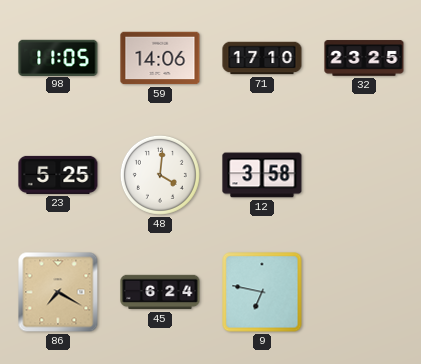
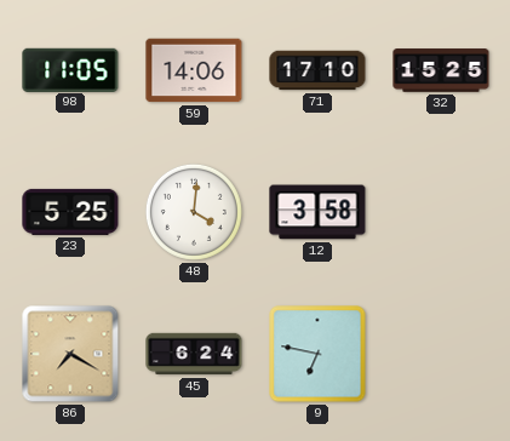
32: 23:25 -> 15:25
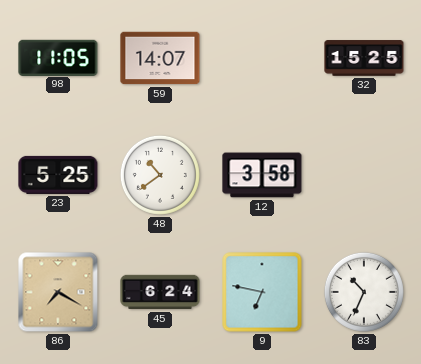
59: 14:06 -> 14:07
71: 17:10 -> none
48: 4:01 -> 10:39
83: none -> 10:34
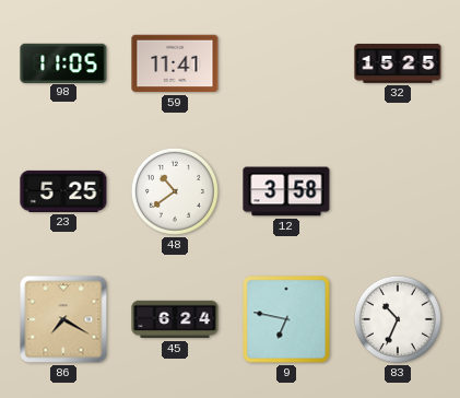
59: 14:07 -> 11:41
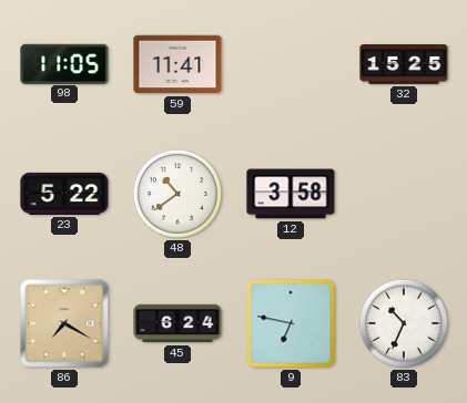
23: 5:25 -> 5:22
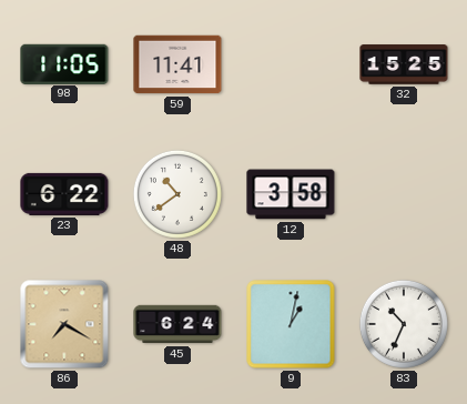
23: 5:22 -> 6:22
9: 6:47 -> 1:02
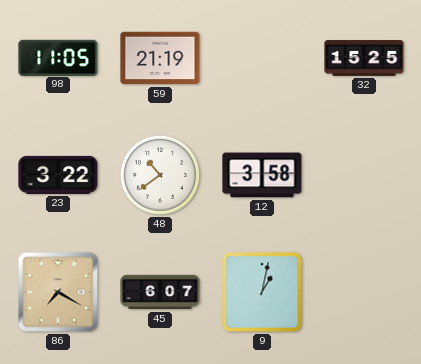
59: 11:41 -> 21:19
23: 6:22 -> 3:22
45: 6:24 -> 6:07
83: 10:34 -> none
